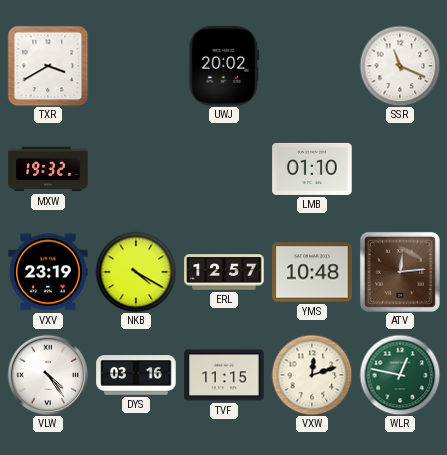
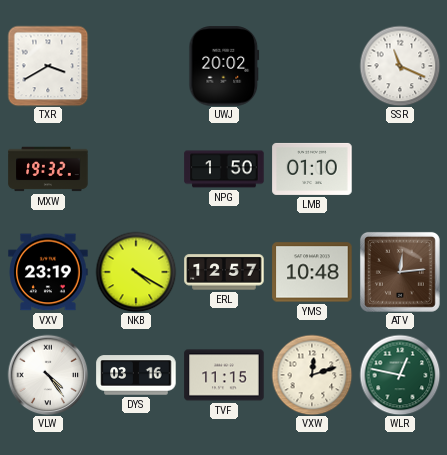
NPG: none -> 1:50
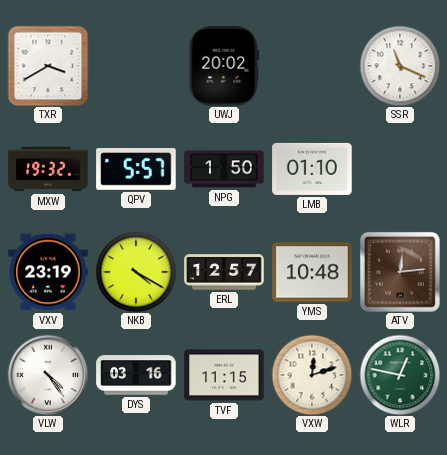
QPV: none -> 5:57
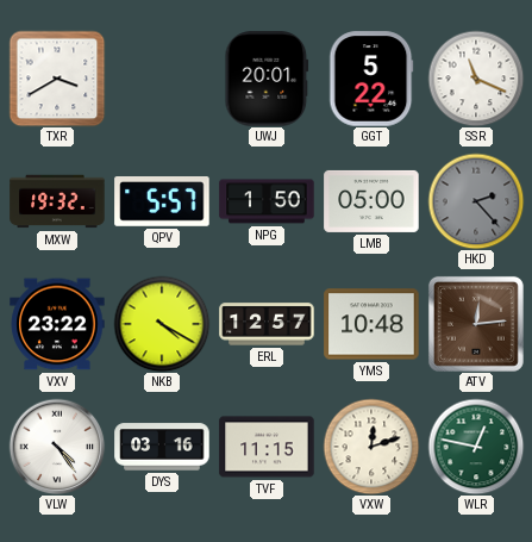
UWJ: 20:02 -> 20:01
GGT: none -> 5:22
LMB: 01:10 -> 05:00
HKD: none -> 2:23
VXV: 23:19 -> 23:22
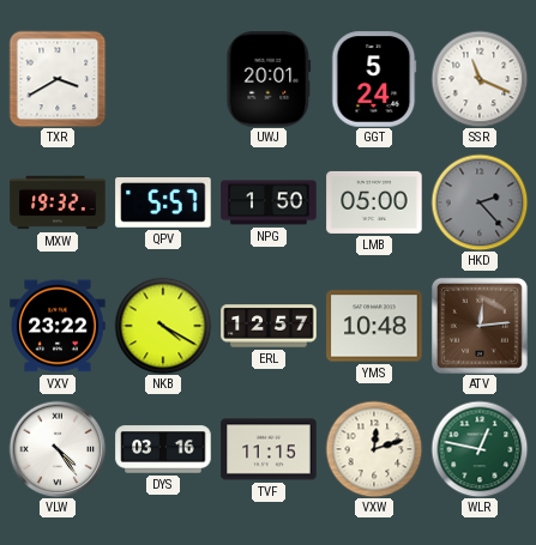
GGT: 5:22 -> 5:24
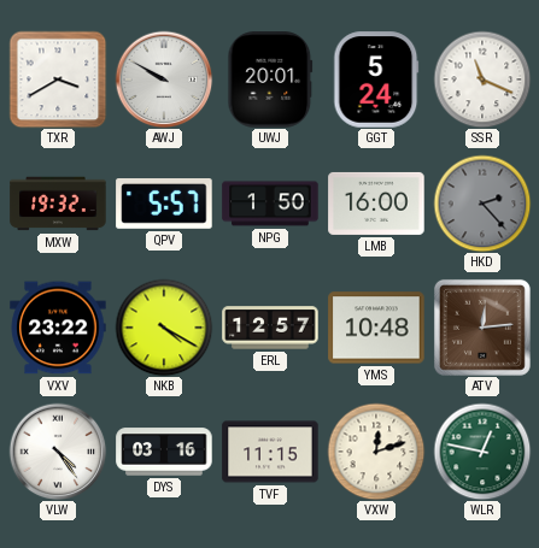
AWJ: none -> 9:50
LMB: 05:00 -> 16:00
